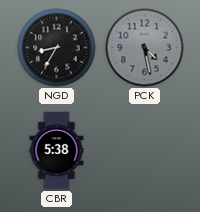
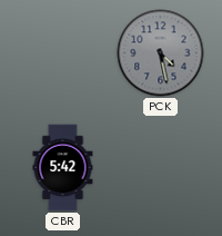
NGD: 8:35 -> none
CBR: 5:38 -> 5:42
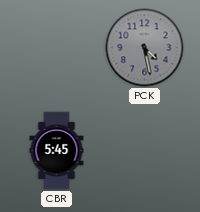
CBR: 5:42 -> 5:45
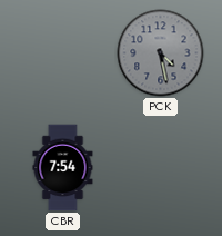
CBR: 5:45 -> 7:54
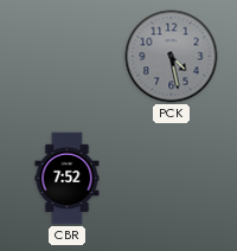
CBR: 7:54 -> 7:52
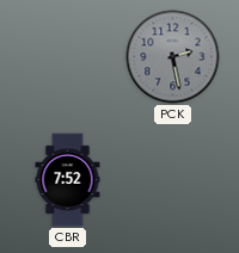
PCK: 4:28 -> 2:28
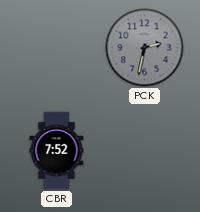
PCK: 2:28 -> 2:32
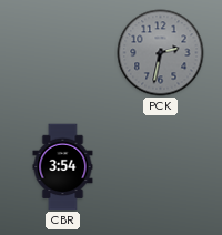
CBR: 7:52 -> 3:54
